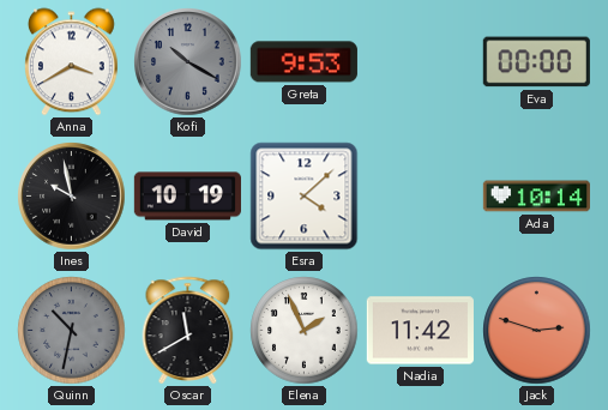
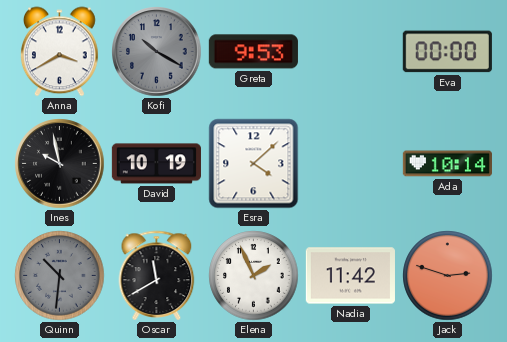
Quinn: 10:32 -> 10:31
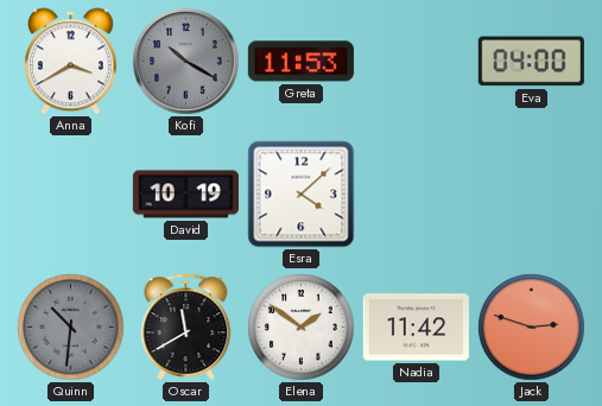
Greta: 9:53 -> 11:53
Eva: 00:00 -> 04:00
Ines: 9:58 -> none
Ada: 10:14 -> none
Elena: 1:56 -> 1:51
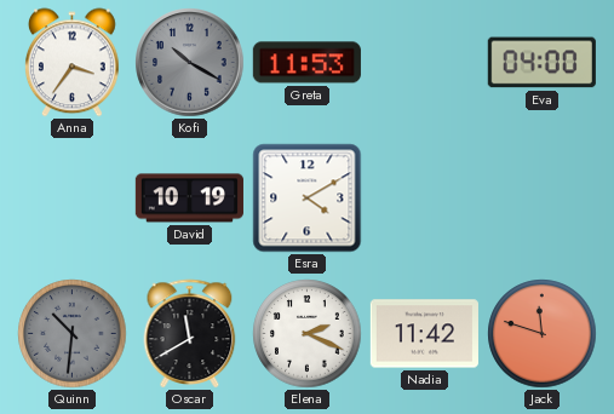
Anna: 3:40 -> 3:36
Esra: 4:08 -> 4:10
Elena: 1:51 -> 2:19
Jack: 2:48 -> 11:48
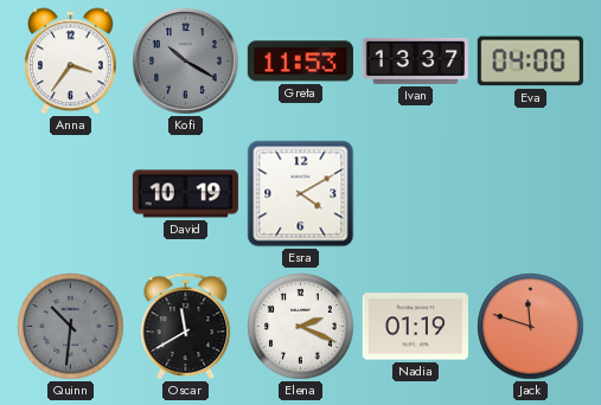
Ivan: none -> 13:37
Nadia: 11:42 -> 01:19
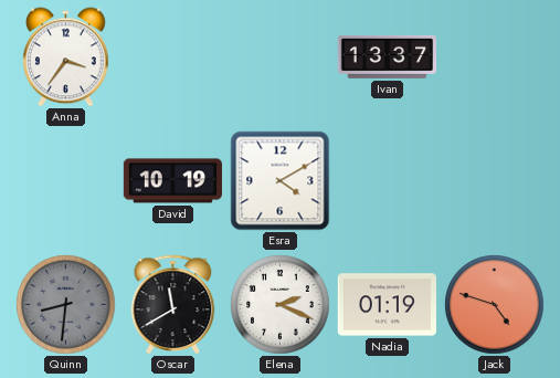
Kofi: 10:20 -> none
Greta: 11:53 -> none
Eva: 04:00 -> none
Quinn: 10:31 -> 8:31
Jack: 11:48 -> 4:48
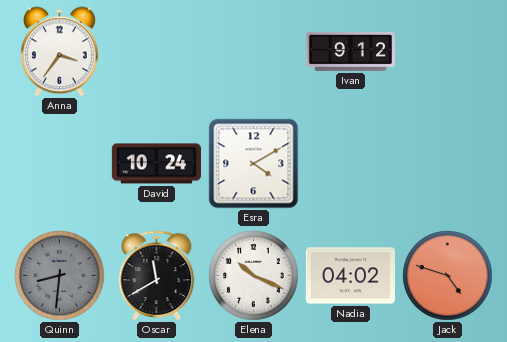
Ivan: 13:37 -> 9:12
David: 10:19 -> 10:24
Elena: 2:19 -> 10:19
Nadia: 01:19 -> 04:02
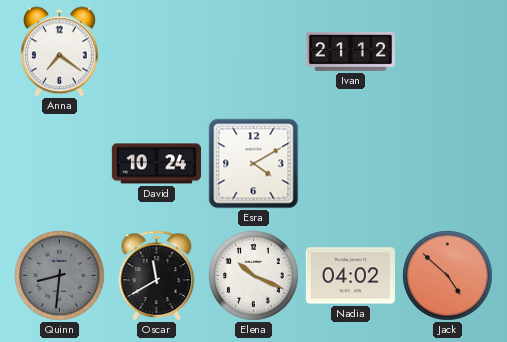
Anna: 3:36 -> 7:21
Ivan: 9:12 -> 21:12
Jack: 4:48 -> 4:52
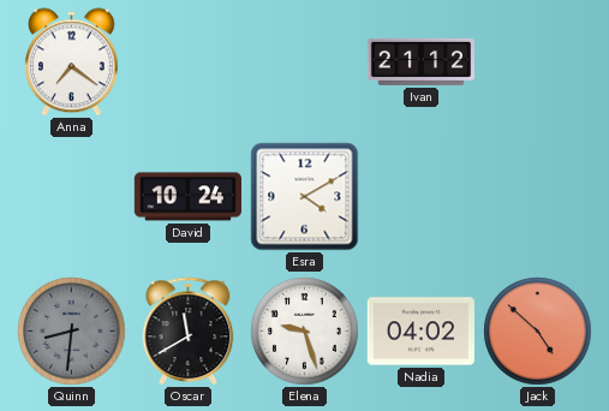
Elena: 10:19 -> 9:27
